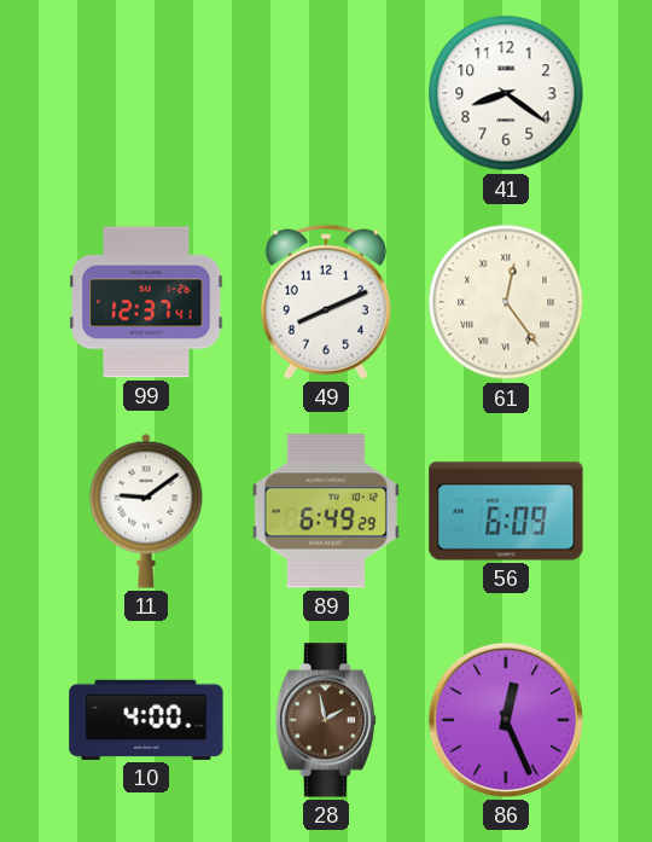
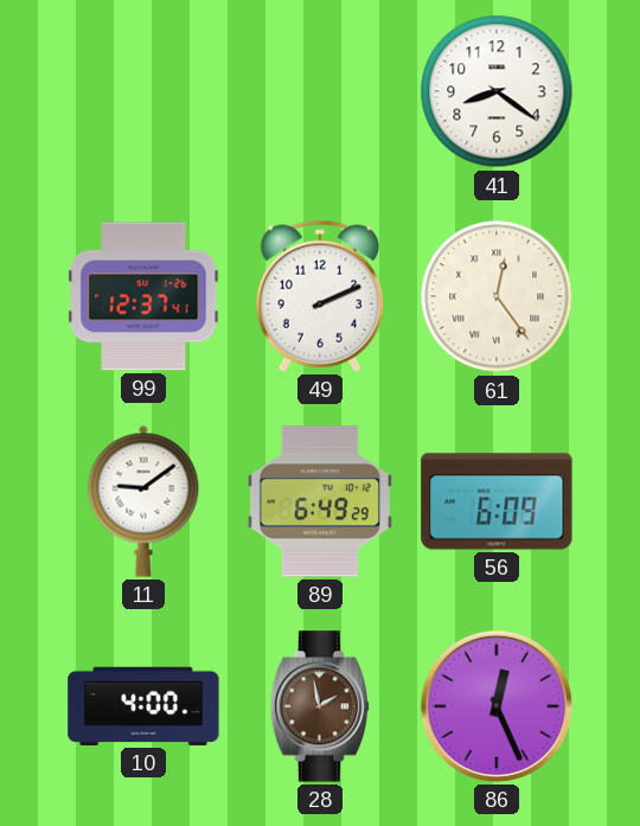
49: 8:11 -> 2:11
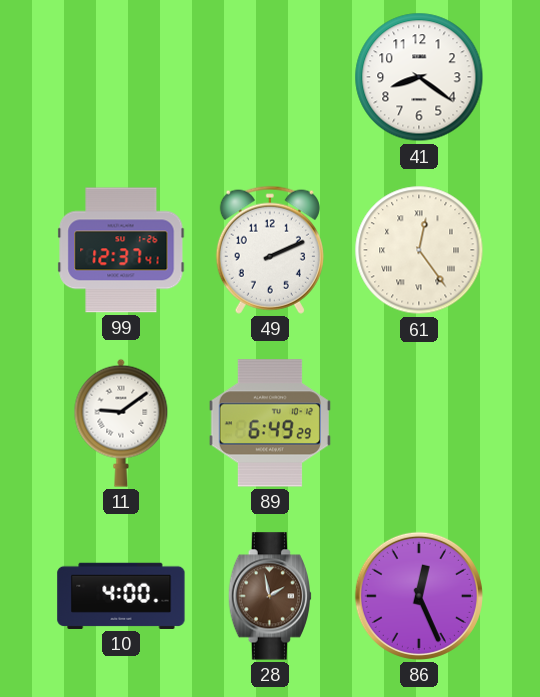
56: 6:09 -> none
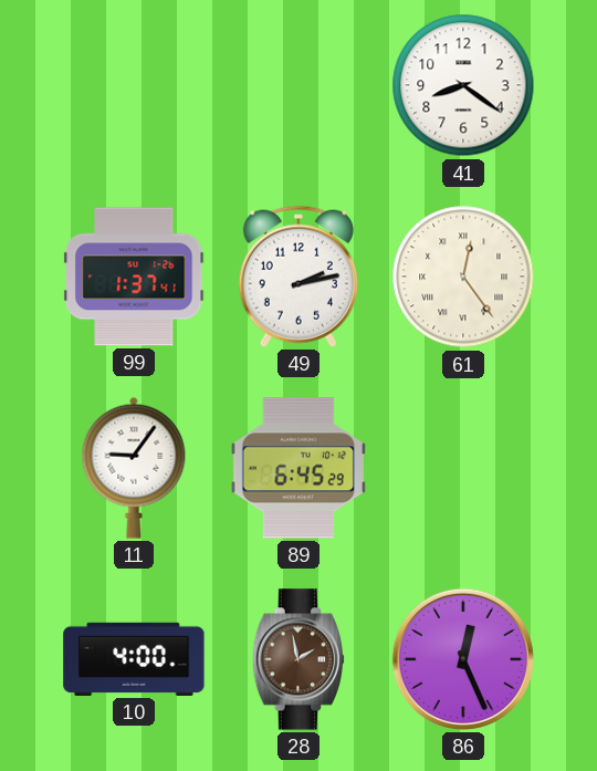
99: 12:37 -> 1:37
49: 2:11 -> 2:13
11: 9:09 -> 9:06
89: 6:49 -> 6:45
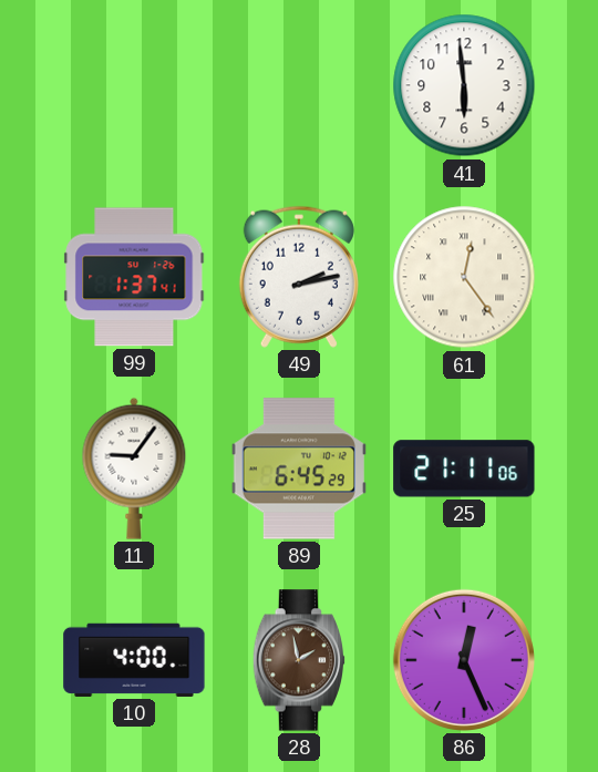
41: 8:21 -> 5:59
25: none -> 21:11
